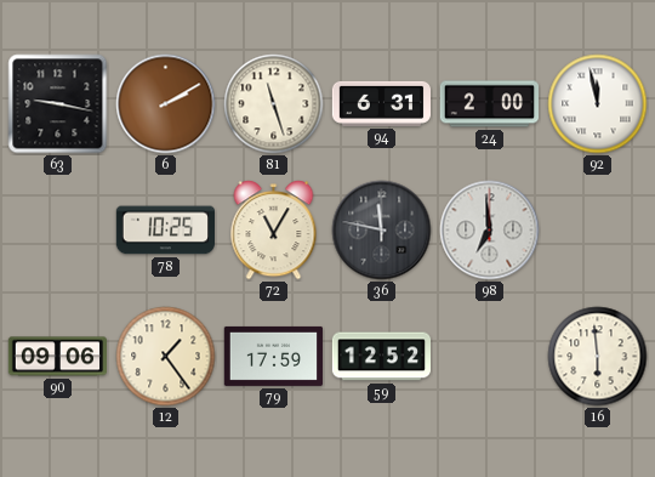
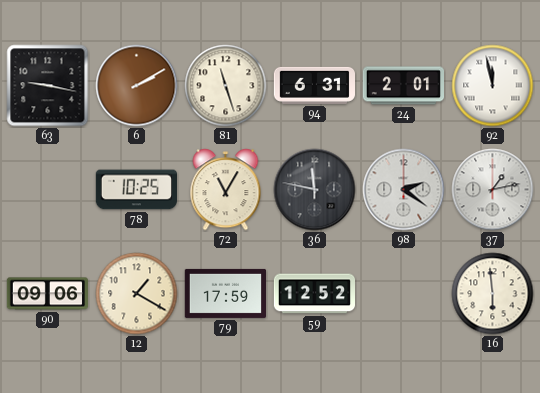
24: 2:00 -> 2:01
98: 6:59 -> 2:21
37: none -> 1:13
12: 1:24 -> 1:20
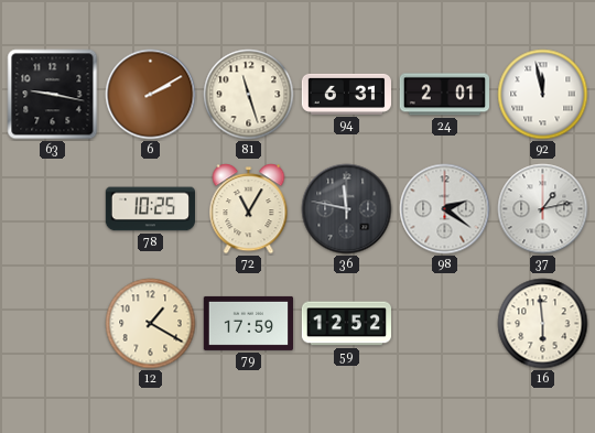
90: 09:06 -> none
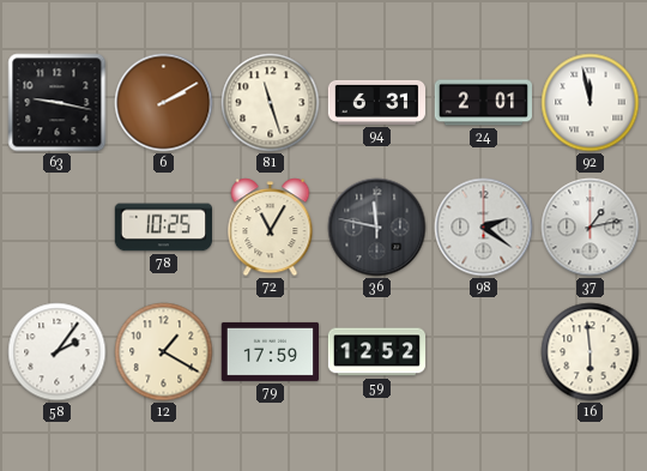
58: none -> 2:06
